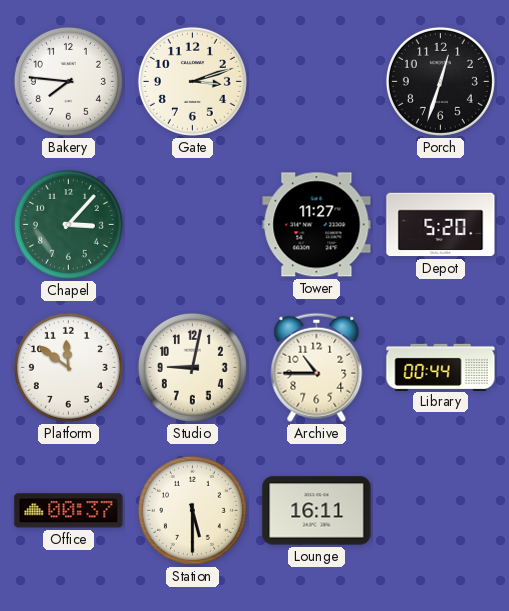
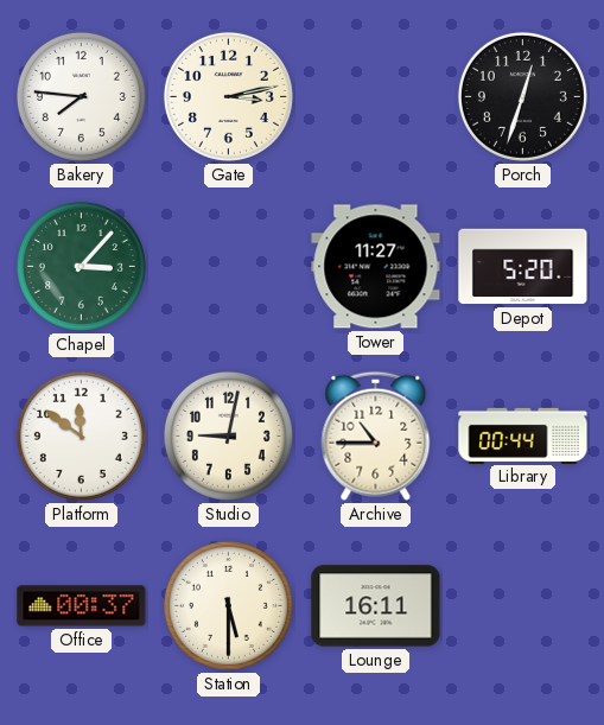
Gate: 3:12 -> 3:13
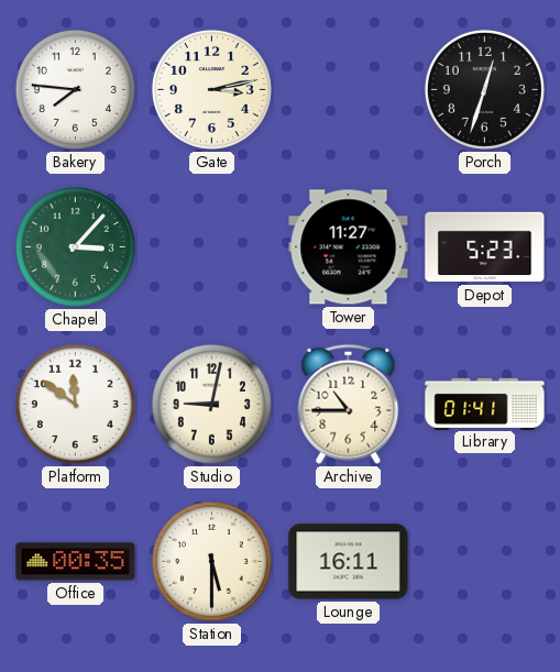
Depot: 5:20 -> 5:23
Library: 00:44 -> 01:41
Office: 00:37 -> 00:35
